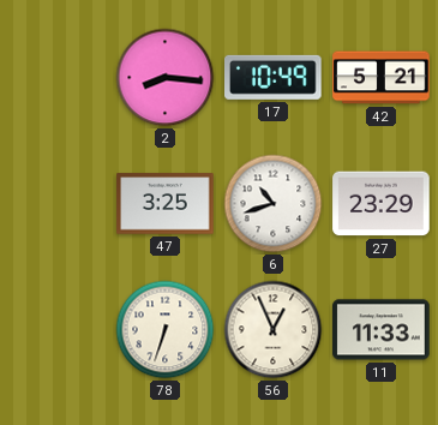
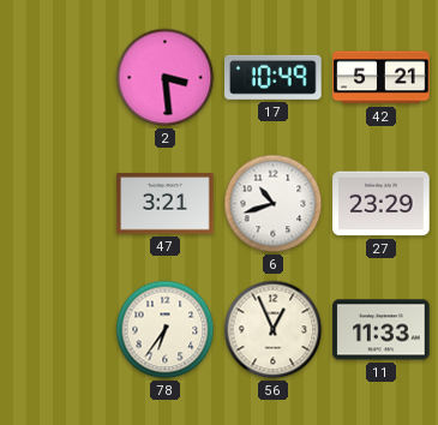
2: 8:16 -> 3:29
47: 3:25 -> 3:21
78: 6:33 -> 6:36
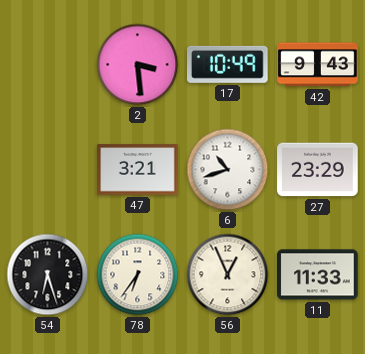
42: 5:21 -> 9:43
54: none -> 6:27
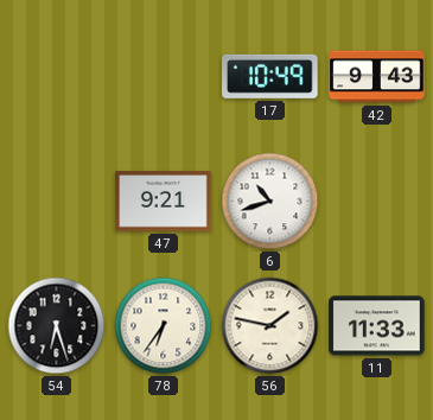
2: 3:29 -> none
47: 3:21 -> 9:21
27: 23:29 -> none
56: 12:56 -> 1:47
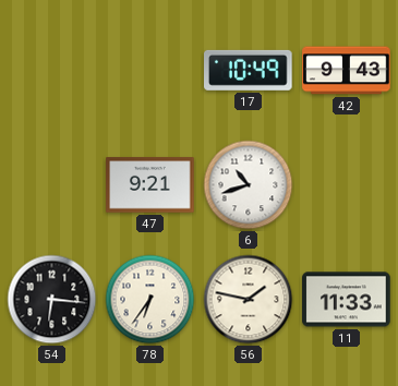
54: 6:27 -> 6:16
